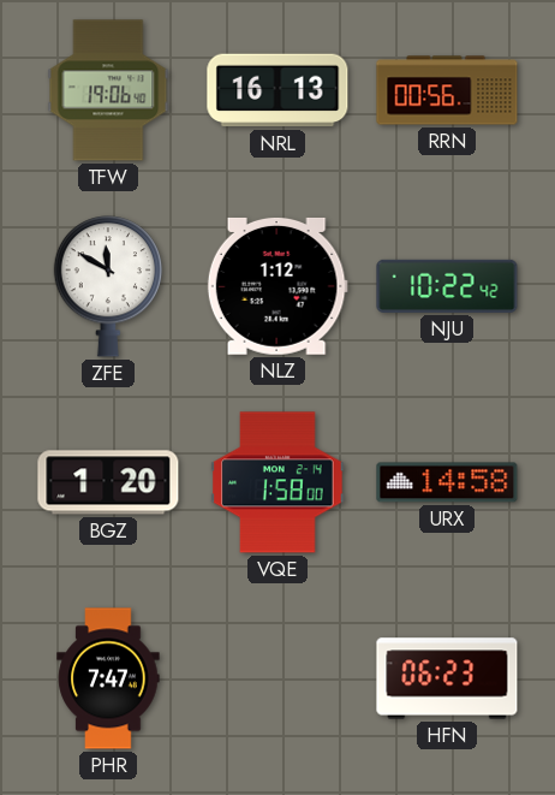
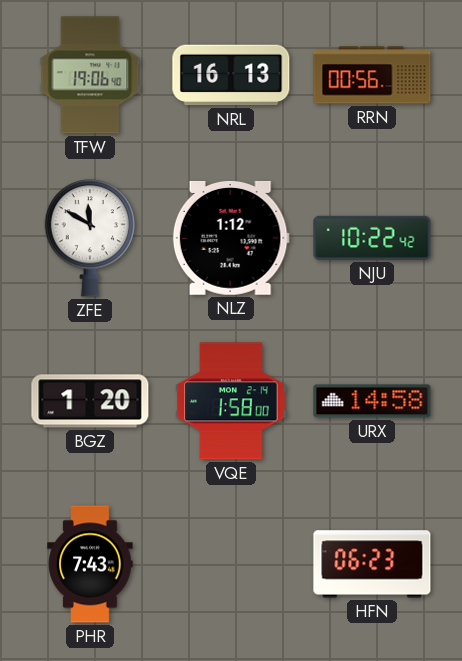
PHR: 7:47 -> 7:43
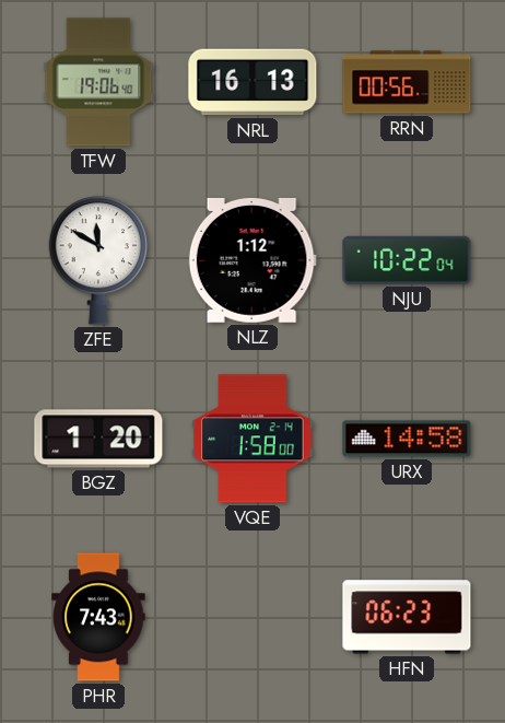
NJU: 10:22:42 -> 10:22:04
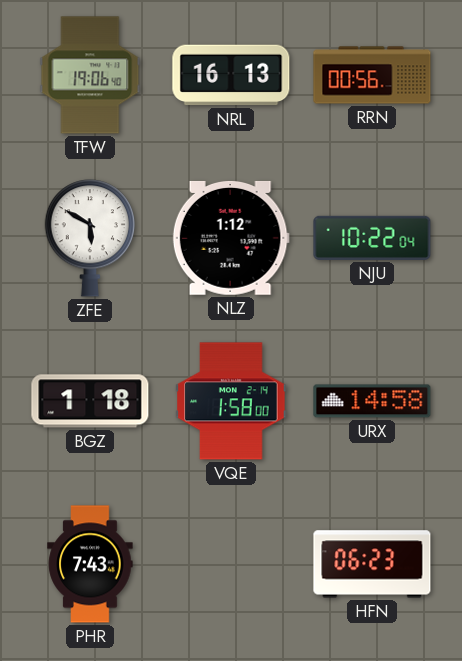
ZFE: 11:50 -> 5:50
BGZ: 1:20 -> 1:18
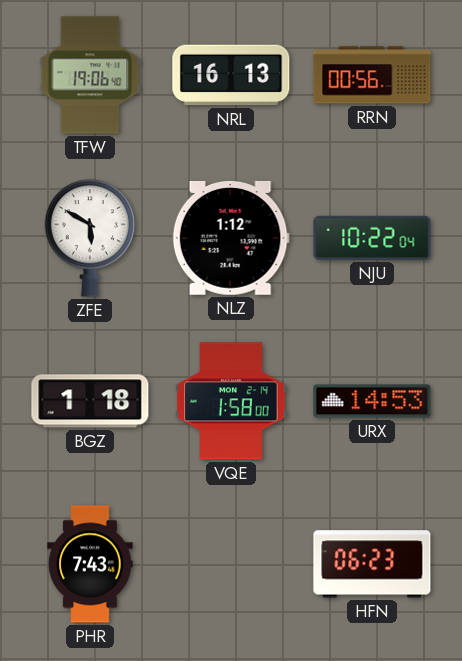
URX: 14:58 -> 14:53
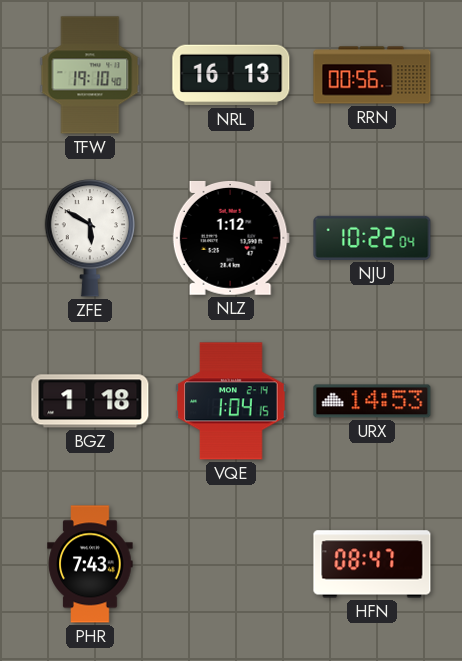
TFW: 19:06 -> 19:10
VQE: 1:58 -> 1:04
HFN: 06:23 -> 08:47
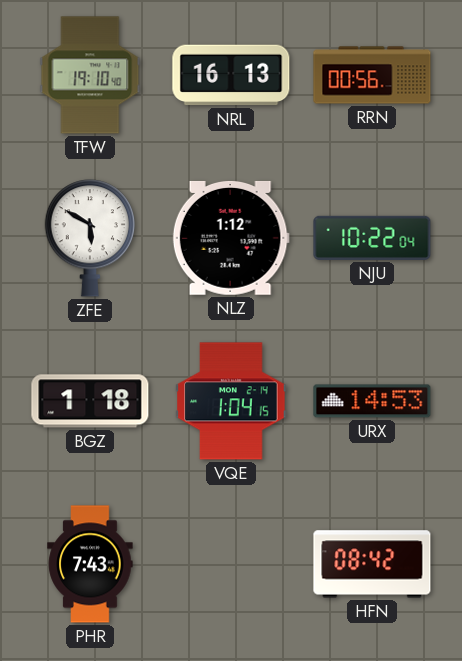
HFN: 08:47 -> 08:42
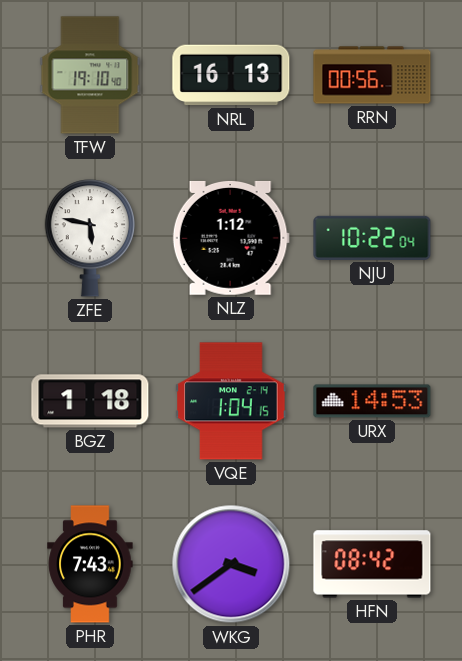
ZFE: 5:50 -> 5:47
WKG: none -> 3:39
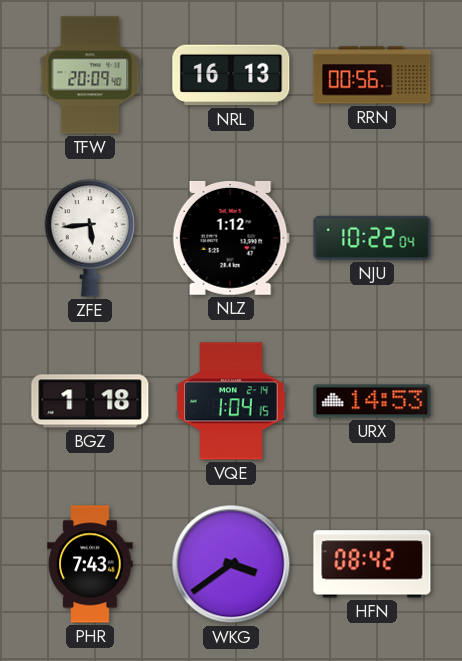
TFW: 19:10 -> 20:09
ZFE: 5:47 -> 5:44
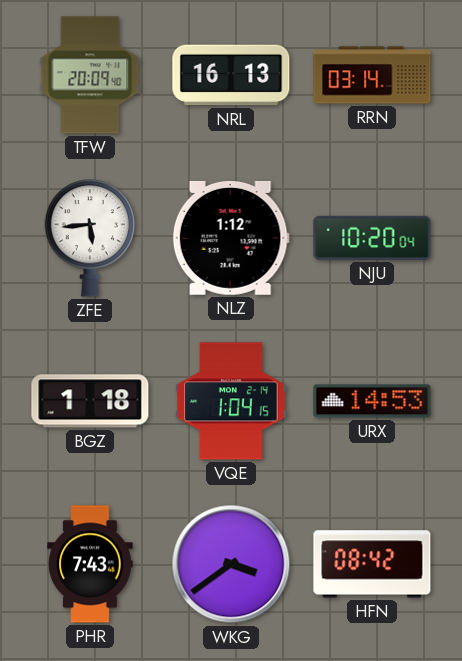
RRN: 00:56 -> 03:14
NJU: 10:22 -> 10:20
